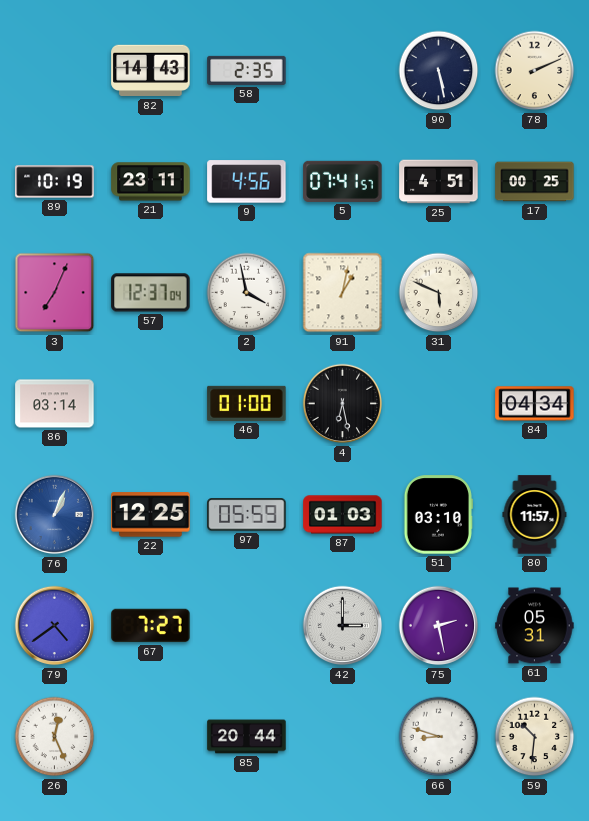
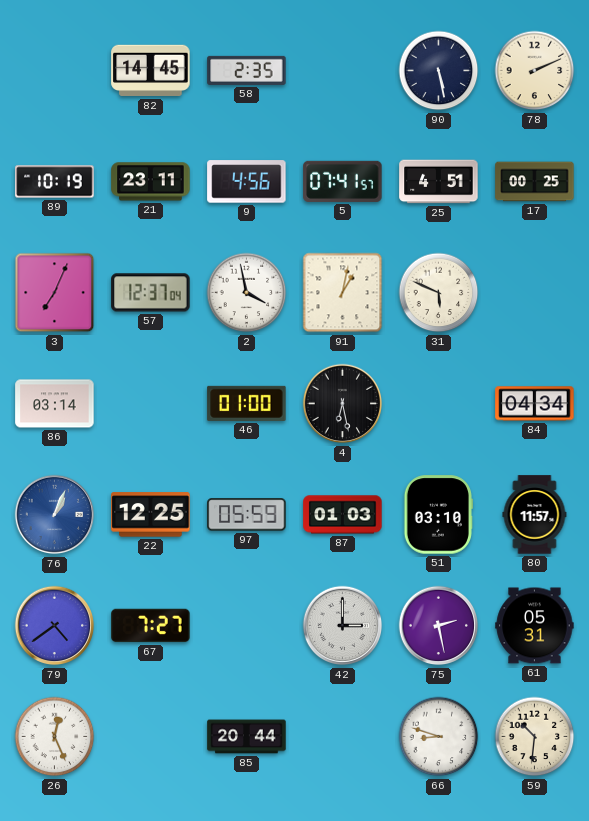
82: 14:43 -> 14:45
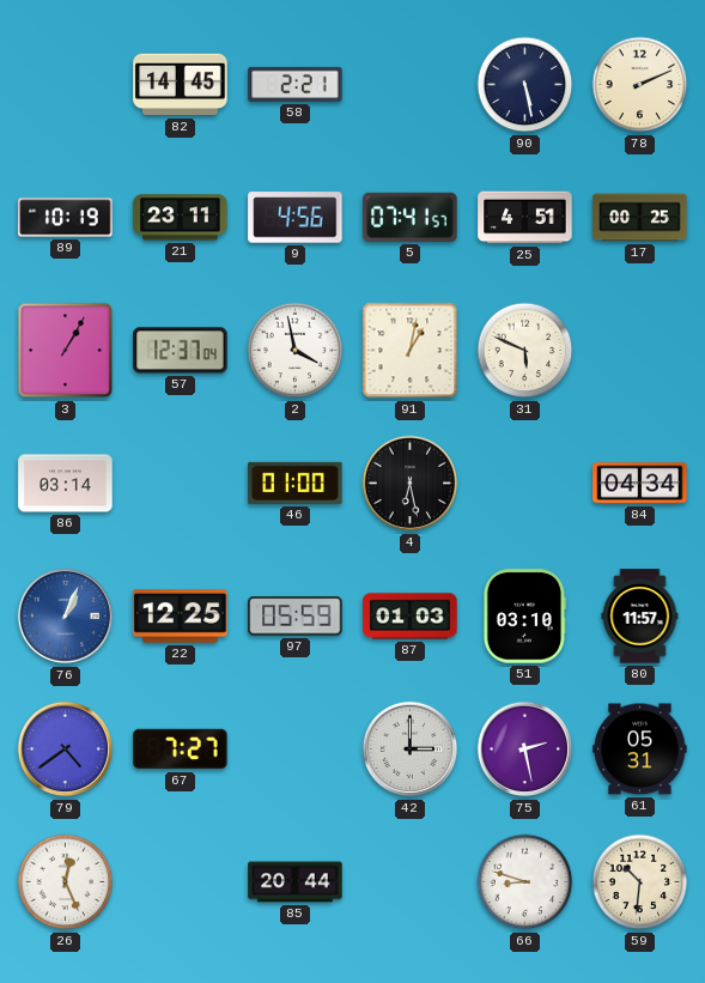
58: 2:35 -> 2:21
3: 7:04 -> 1:05
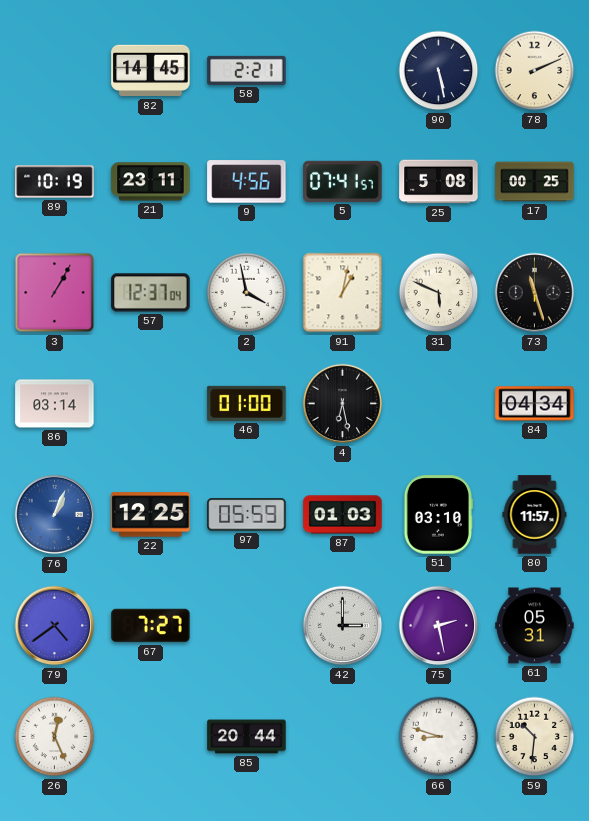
25: 4:51 -> 5:08
73: none -> 11:27
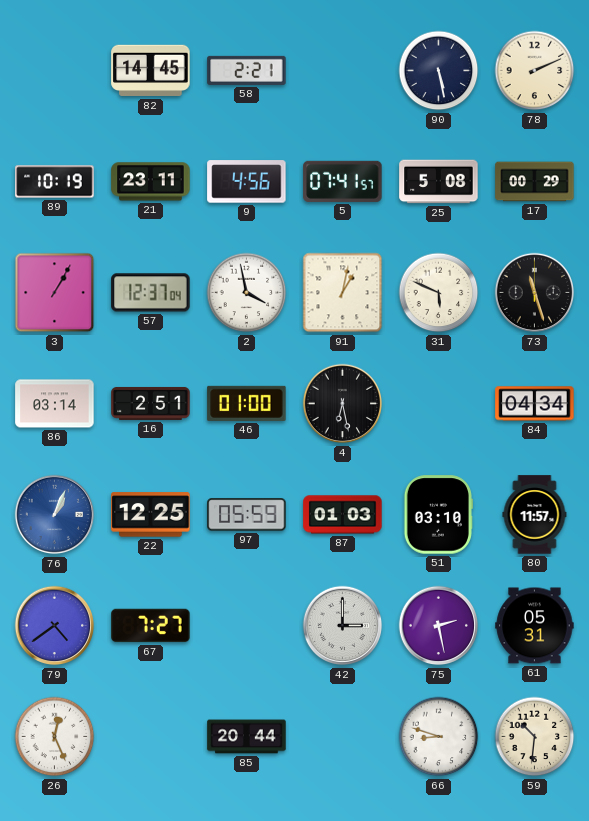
17: 00:25 -> 00:29
16: none -> 2:51
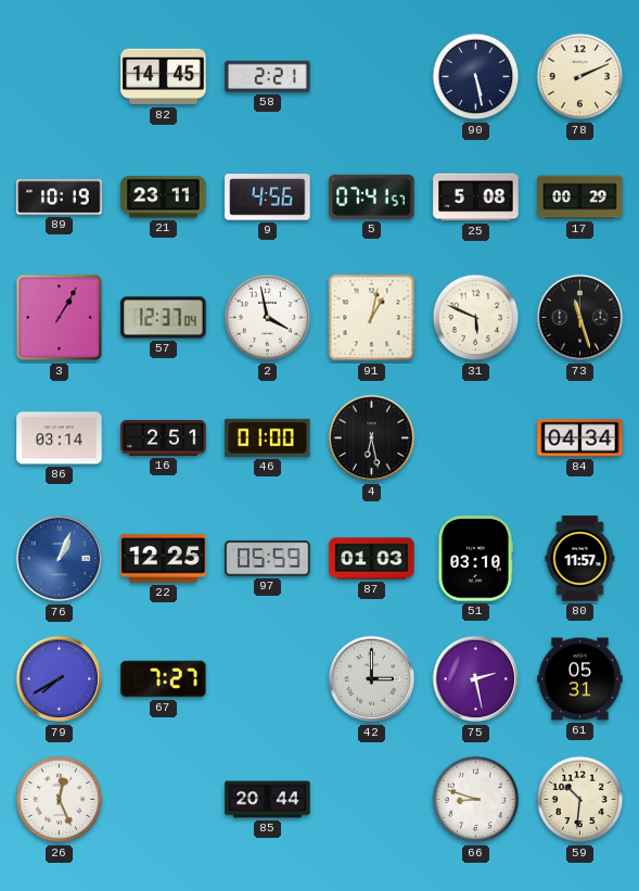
79: 4:39 -> 7:40
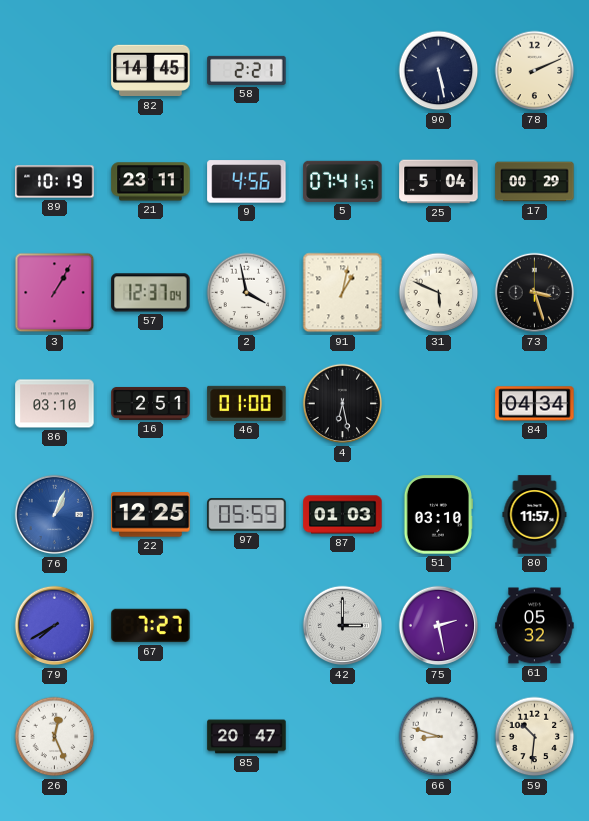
25: 5:08 -> 5:04
73: 11:27 -> 3:27
86: 03:14 -> 03:10
61: 05:31 -> 05:32
85: 20:44 -> 20:47
